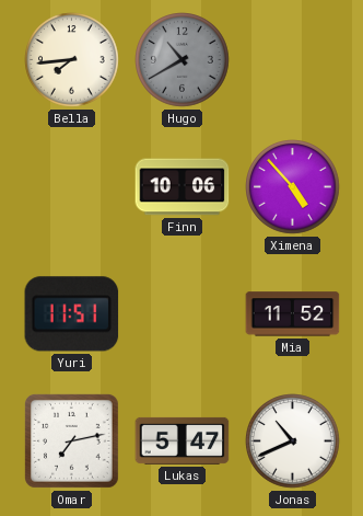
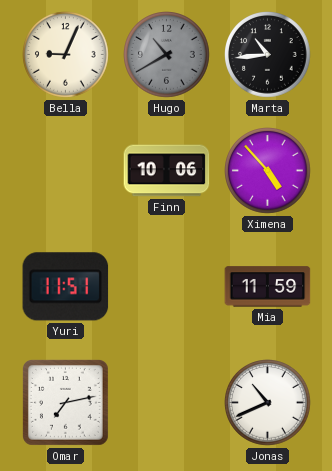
Bella: 7:44 -> 9:04
Marta: none -> 10:44
Mia: 11:52 -> 11:59
Lukas: 5:47 -> none
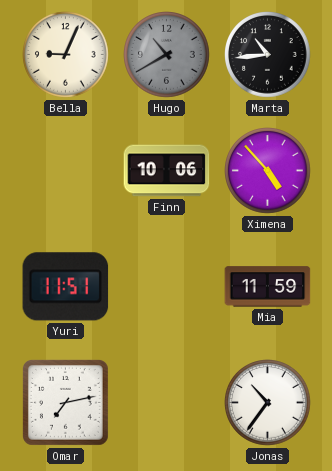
Jonas: 10:41 -> 10:36
